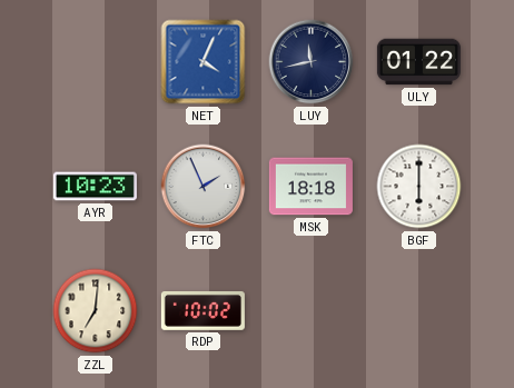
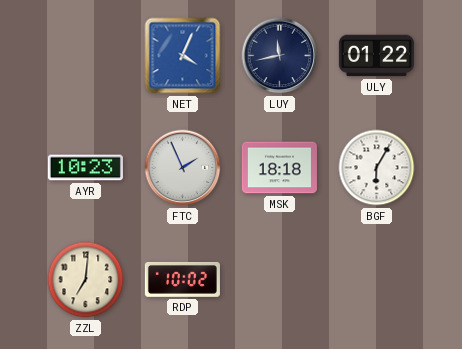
BGF: 6:00 -> 6:05
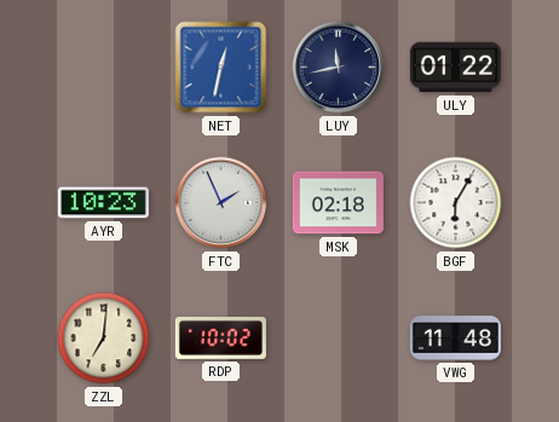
NET: 4:04 -> 12:32
MSK: 18:18 -> 02:18
VWG: none -> 11:48
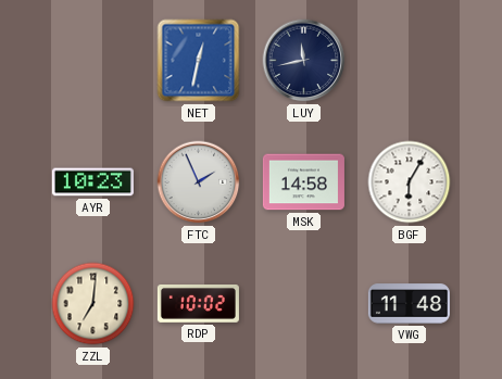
ULY: 01:22 -> none
MSK: 02:18 -> 14:58
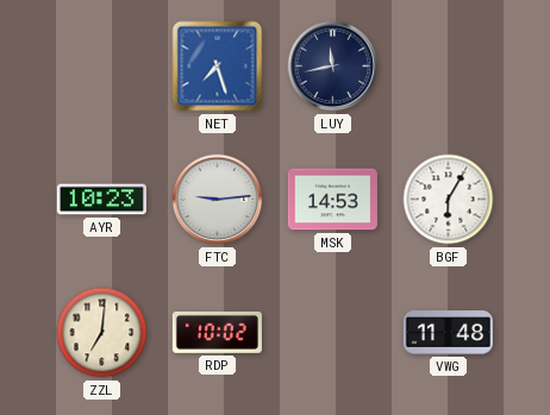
NET: 12:32 -> 7:27
FTC: 1:56 -> 9:14
MSK: 14:58 -> 14:53
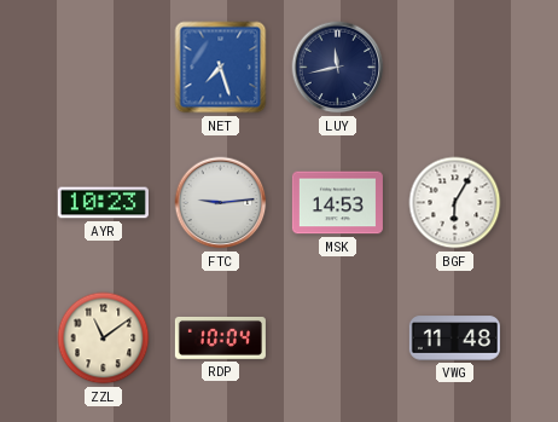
ZZL: 7:01 -> 11:09
RDP: 10:02 -> 10:04
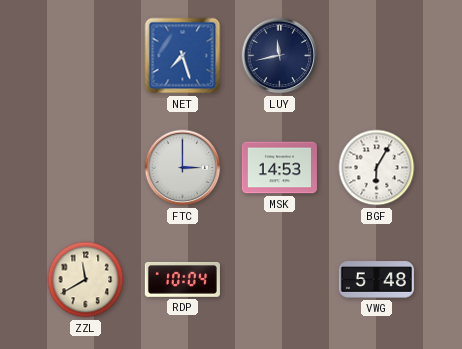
AYR: 10:23 -> none
FTC: 9:14 -> 3:00
ZZL: 11:09 -> 11:40
VWG: 11:48 -> 5:48
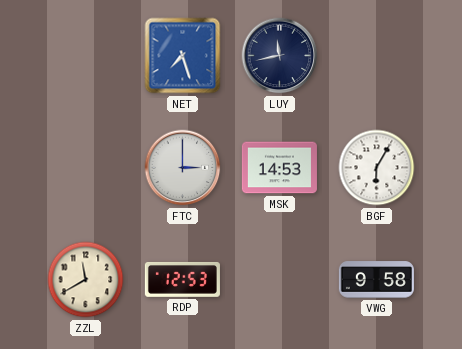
RDP: 10:04 -> 12:53
VWG: 5:48 -> 9:58
